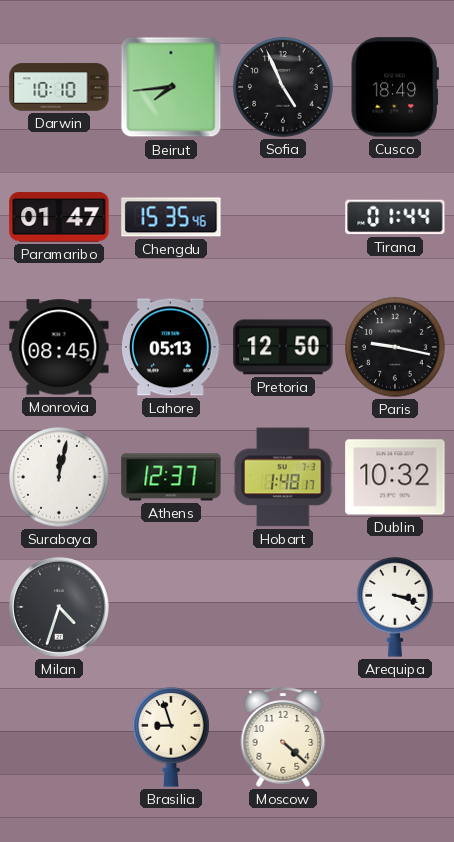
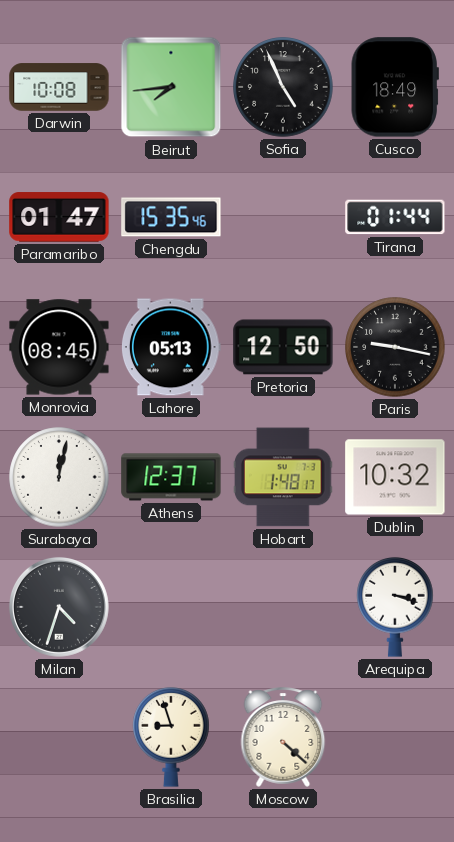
Darwin: 10:10 -> 10:08
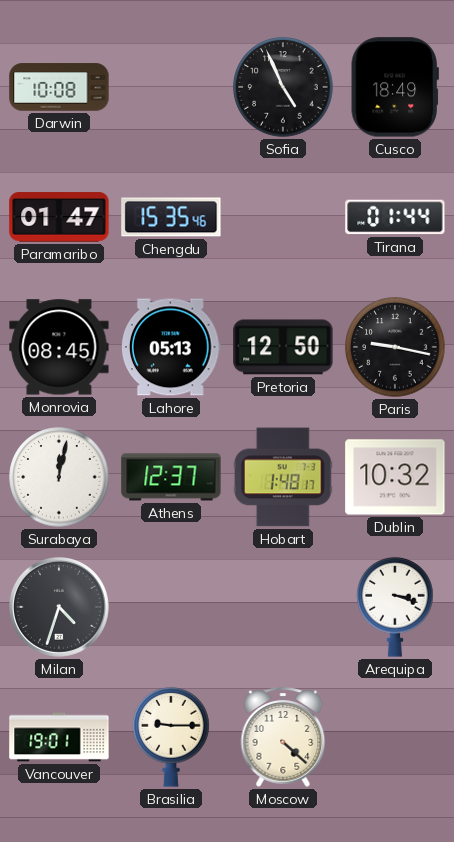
Beirut: 7:44 -> none
Vancouver: none -> 19:01
Brasilia: 8:57 -> 9:15
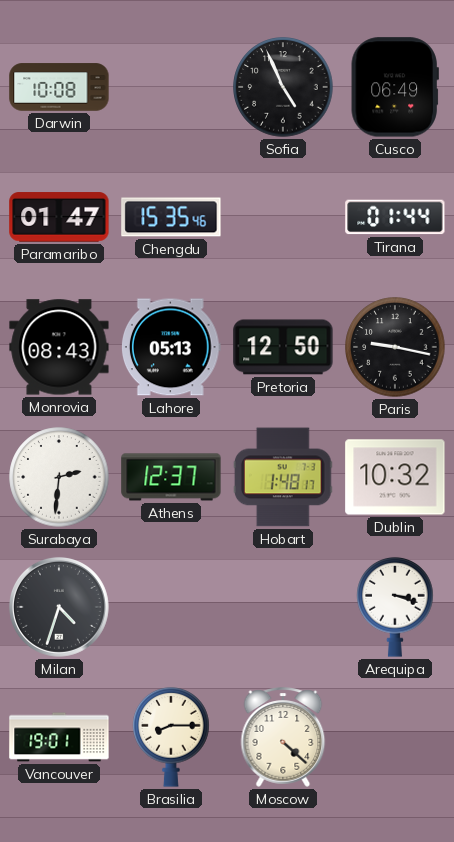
Cusco: 18:49 -> 06:49
Monrovia: 08:45 -> 08:43
Surabaya: 12:02 -> 2:31
Brasilia: 9:15 -> 8:15
